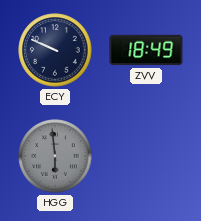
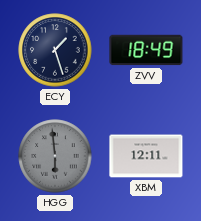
ECY: 9:49 -> 1:27
XBM: none -> 12:11
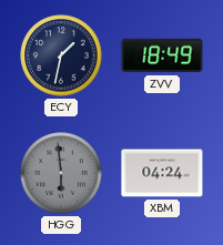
ECY: 1:27 -> 1:32
XBM: 12:11 -> 04:24
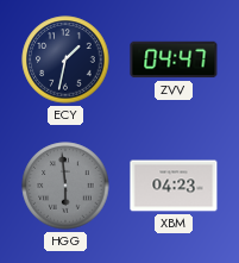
ZVV: 18:49 -> 04:47
XBM: 04:24 -> 04:23
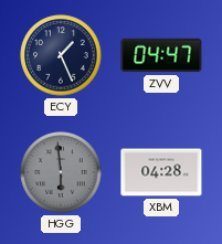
ECY: 1:32 -> 1:26
XBM: 04:23 -> 04:28
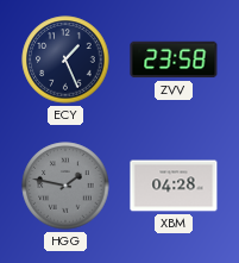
ZVV: 04:47 -> 23:58
HGG: 5:59 -> 1:47
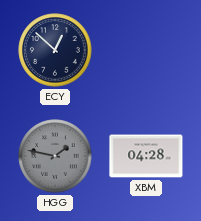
ECY: 1:26 -> 12:52
ZVV: 23:58 -> none
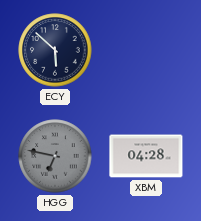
ECY: 12:52 -> 5:52
HGG: 1:47 -> 6:47
